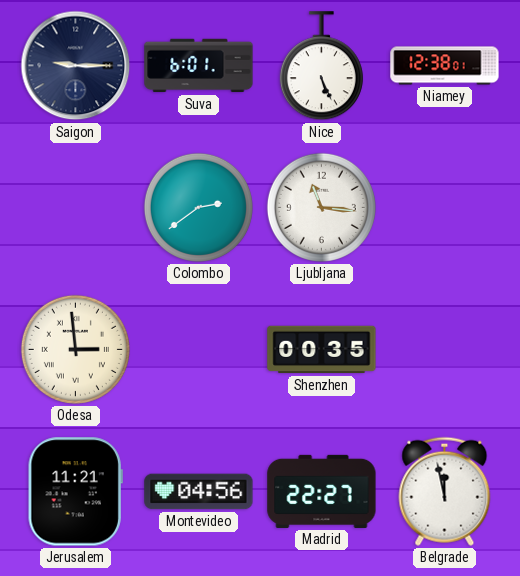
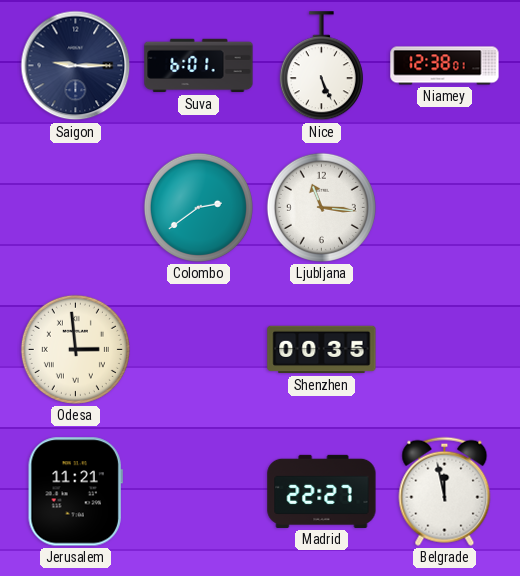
Montevideo: 04:56 -> none
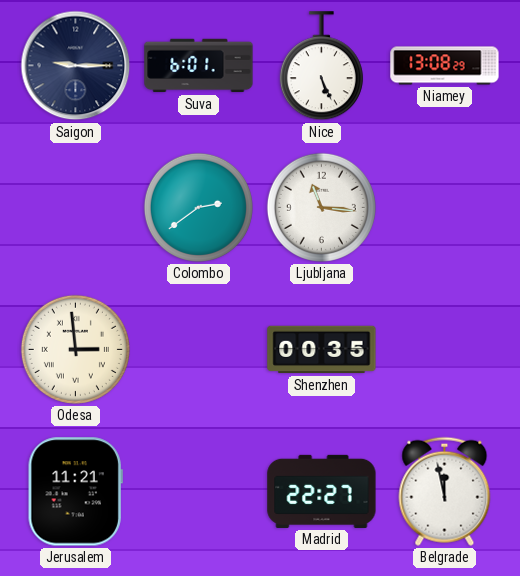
Niamey: 12:38 -> 13:08
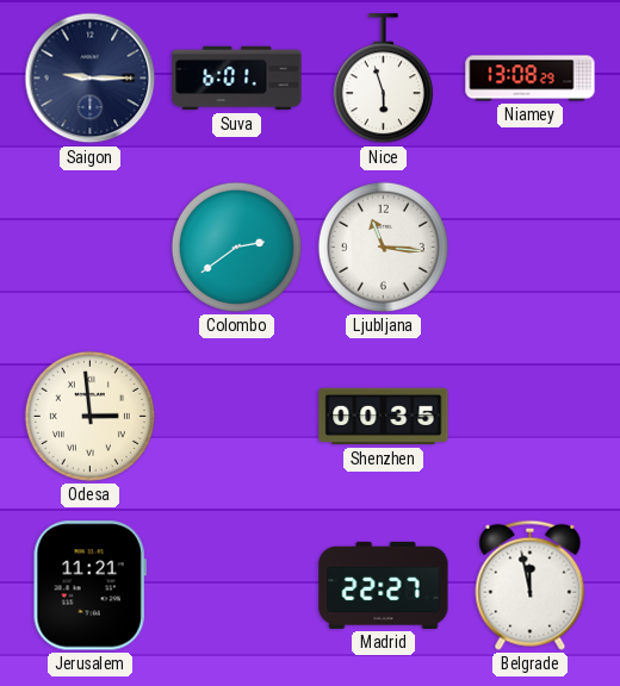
Nice: 5:26 -> 5:57
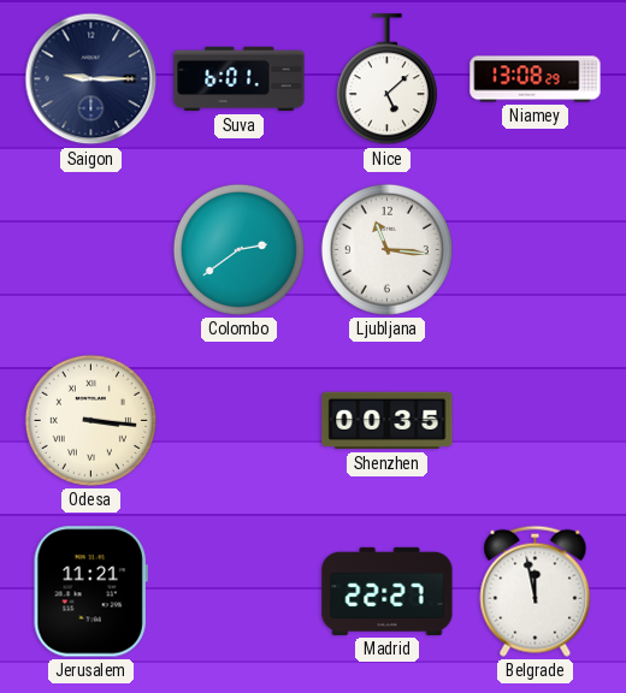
Nice: 5:57 -> 5:08
Odesa: 2:59 -> 3:16
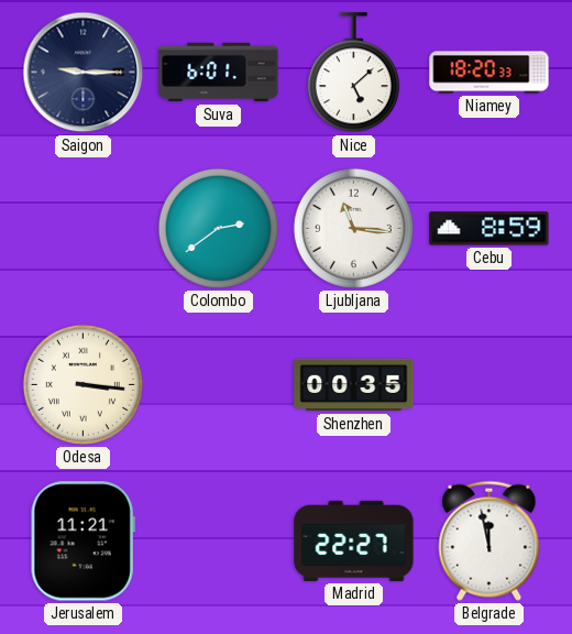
Niamey: 13:08 -> 18:20
Cebu: none -> 8:59
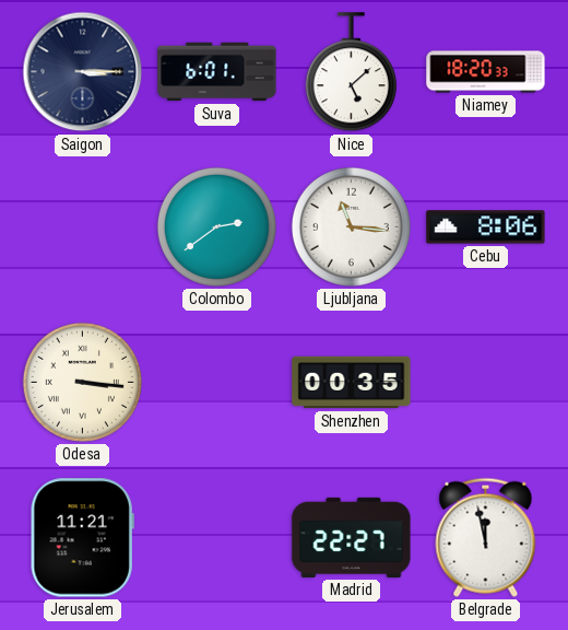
Saigon: 9:15 -> 3:15
Cebu: 8:59 -> 8:06
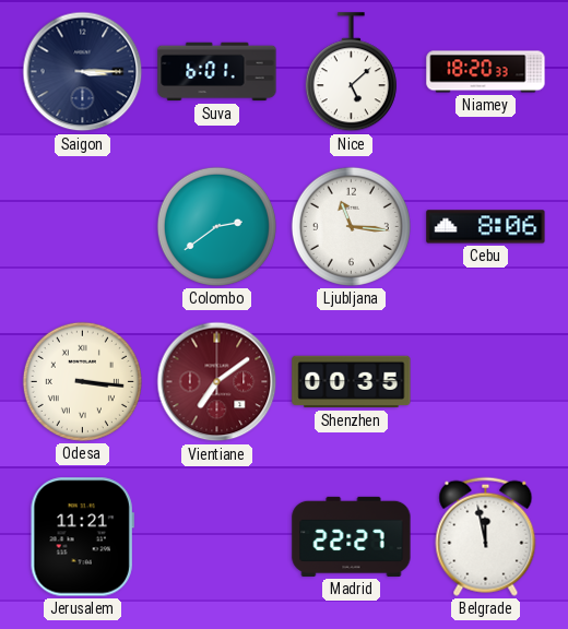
Vientiane: none -> 7:09
